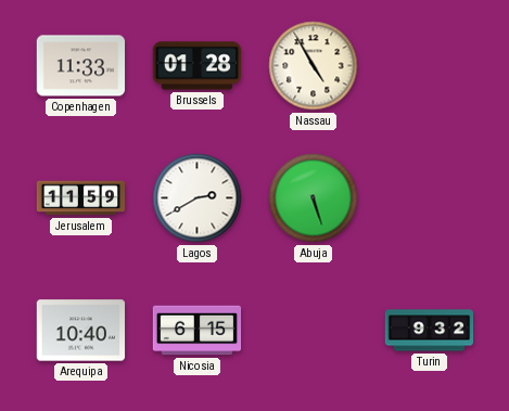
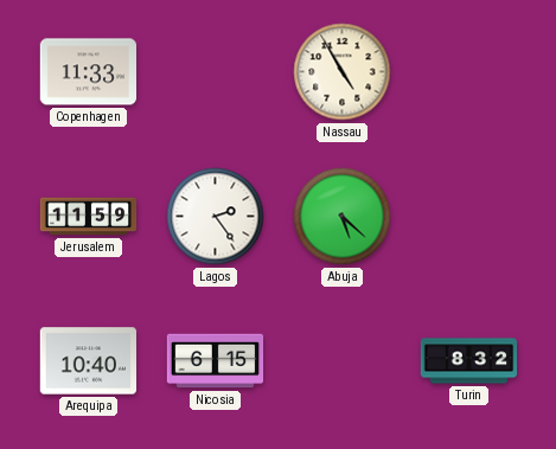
Brussels: 01:28 -> none
Lagos: 2:40 -> 2:24
Abuja: 5:27 -> 5:22
Turin: 9:32 -> 8:32
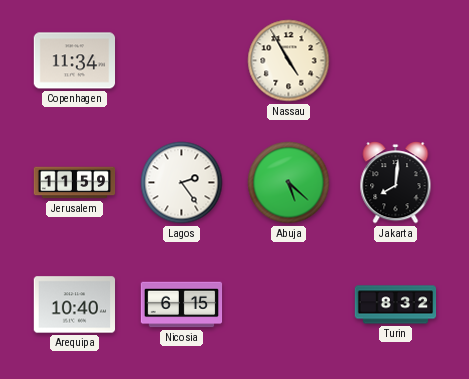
Copenhagen: 11:33 -> 11:34
Jakarta: none -> 8:01
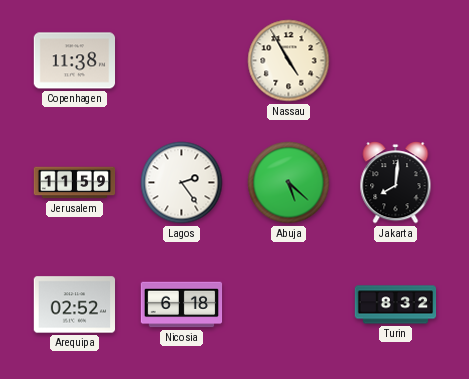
Copenhagen: 11:34 -> 11:38
Arequipa: 10:40 -> 02:52
Nicosia: 6:15 -> 6:18
